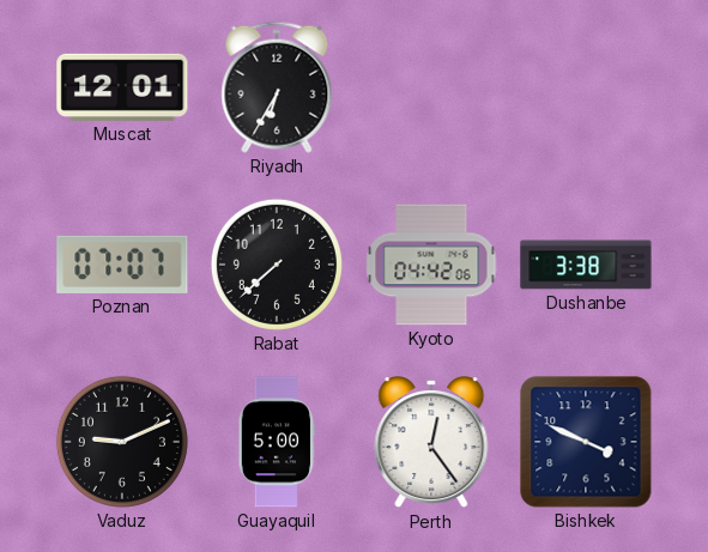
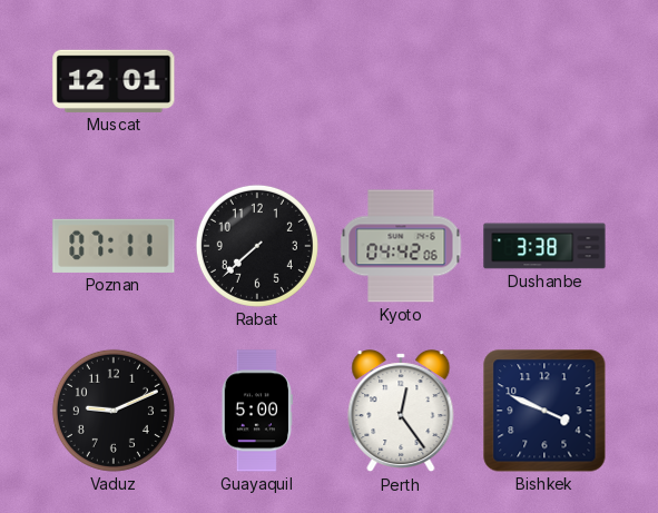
Riyadh: 6:35 -> none
Poznan: 07:07 -> 07:11
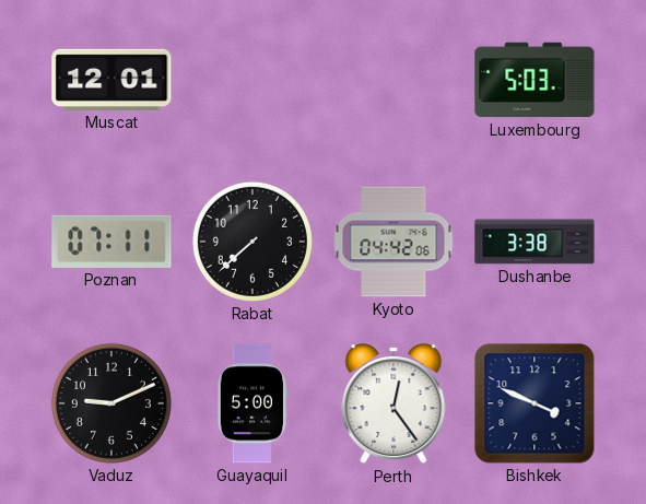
Luxembourg: none -> 5:03
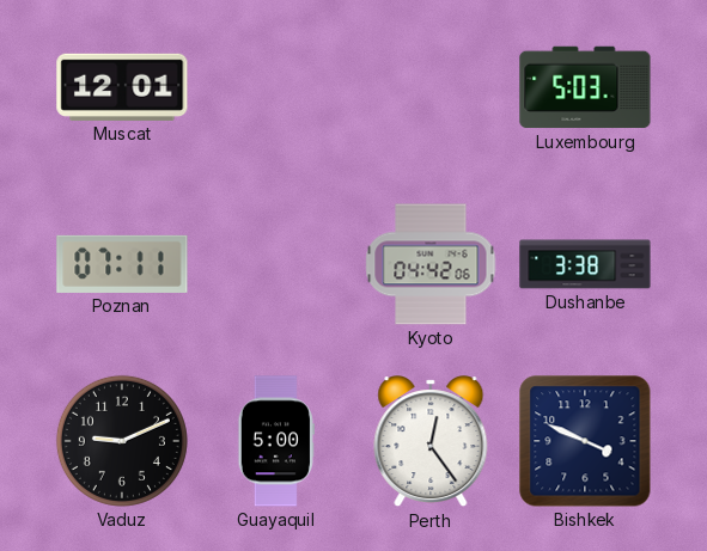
Rabat: 7:38 -> none
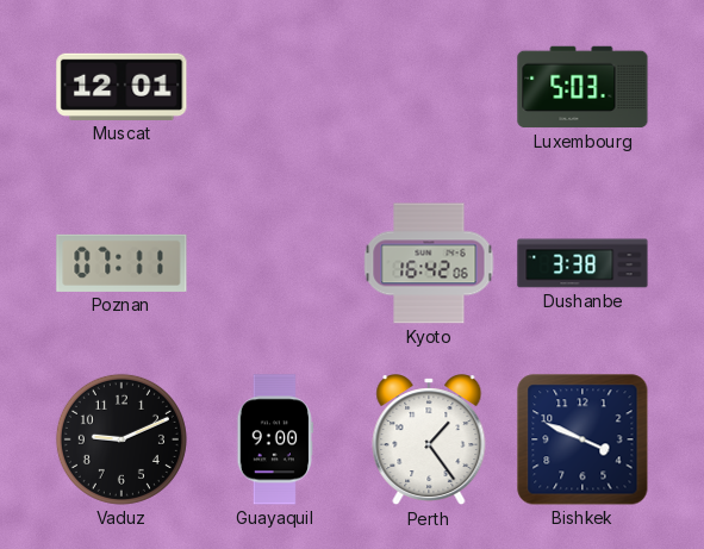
Kyoto: 04:42 -> 16:42
Guayaquil: 5:00 -> 9:00
Perth: 12:24 -> 1:24
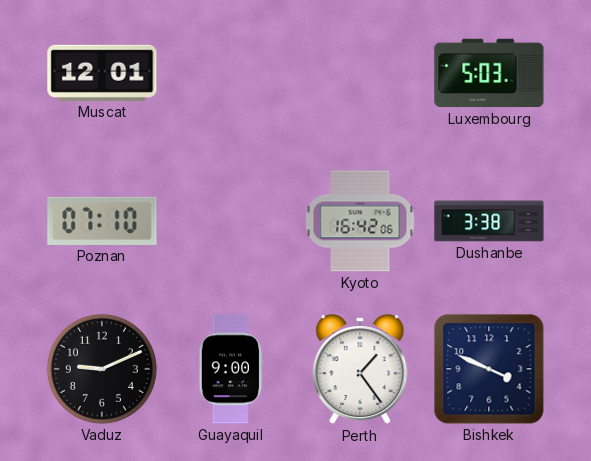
Poznan: 07:11 -> 07:10
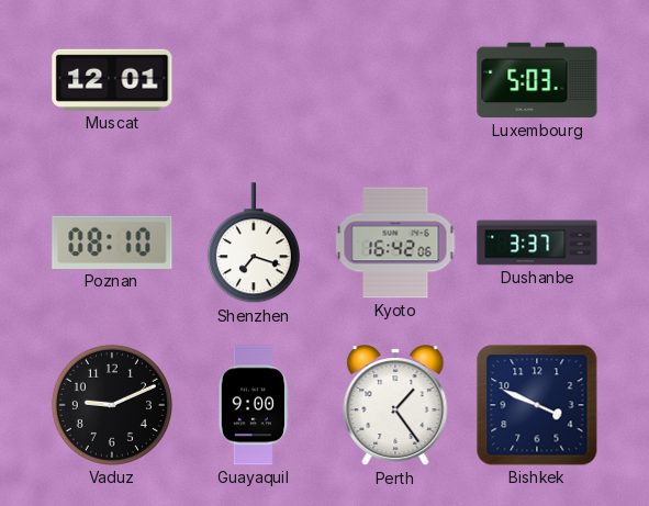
Poznan: 07:10 -> 08:10
Shenzhen: none -> 7:18
Dushanbe: 3:38 -> 3:37
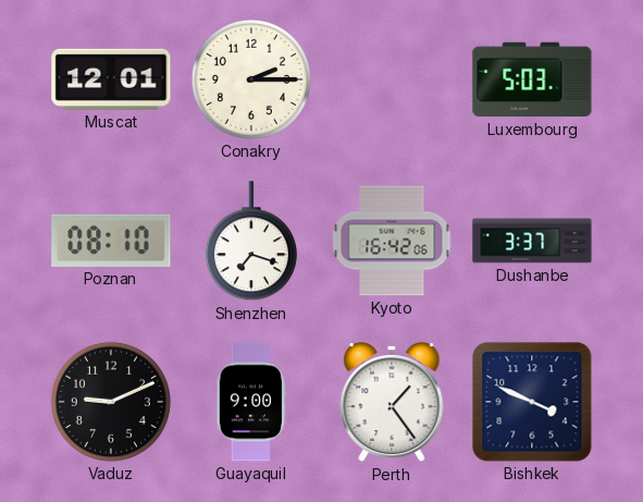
Conakry: none -> 2:15
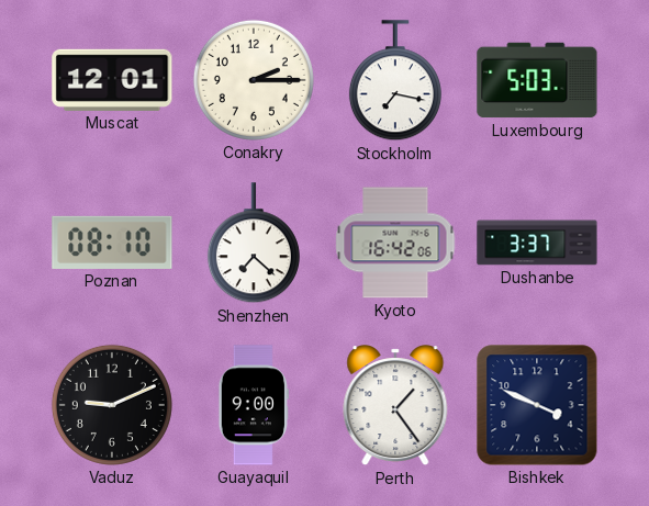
Stockholm: none -> 7:17
Shenzhen: 7:18 -> 7:22
